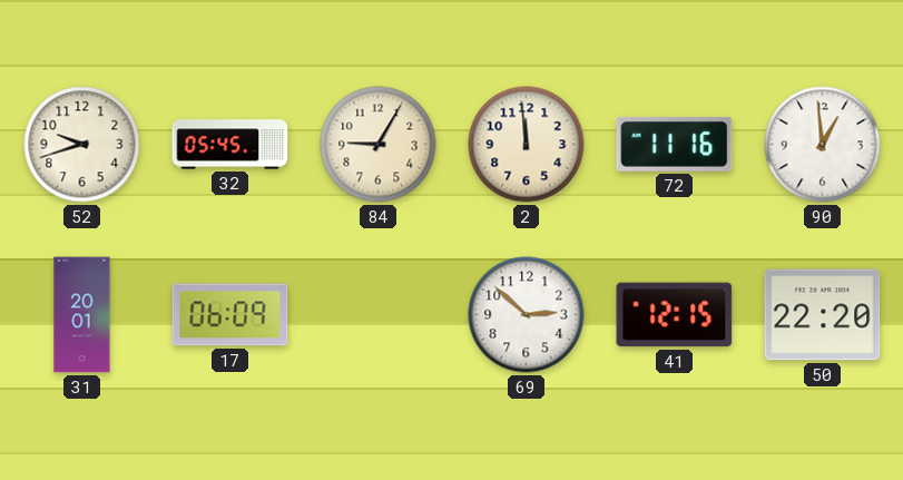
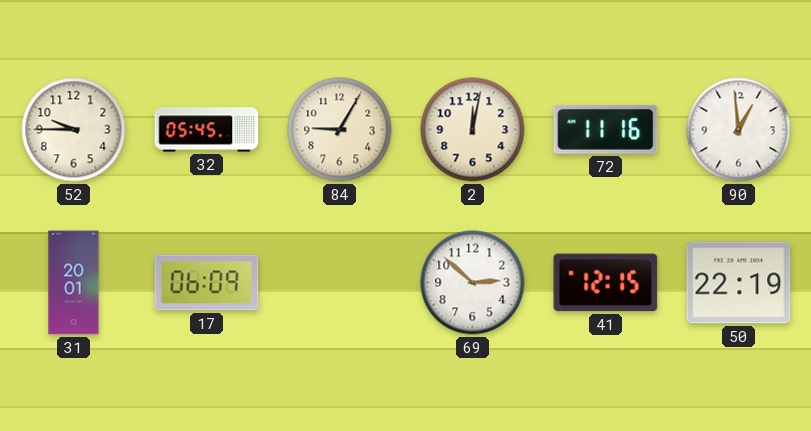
52: 9:42 -> 9:45
2: 11:59 -> 12:02
50: 22:20 -> 22:19
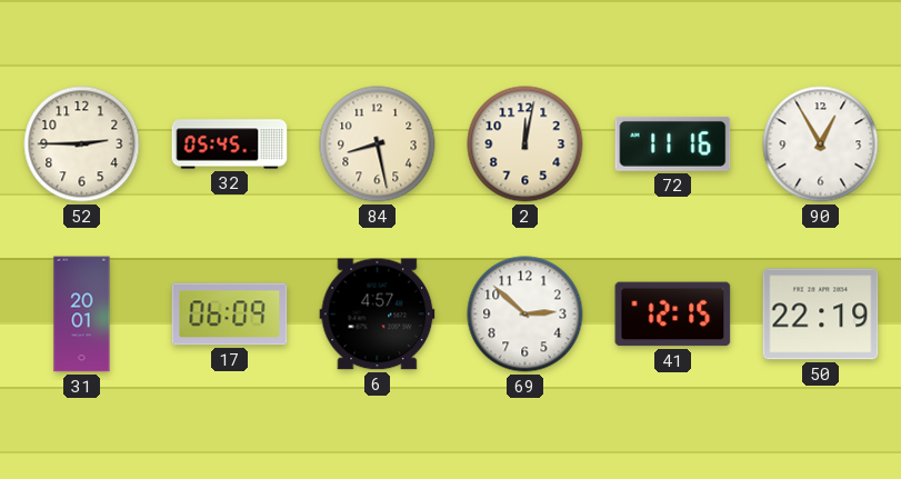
52: 9:45 -> 2:45
84: 9:05 -> 8:28
90: 12:59 -> 12:55
6: none -> 4:57
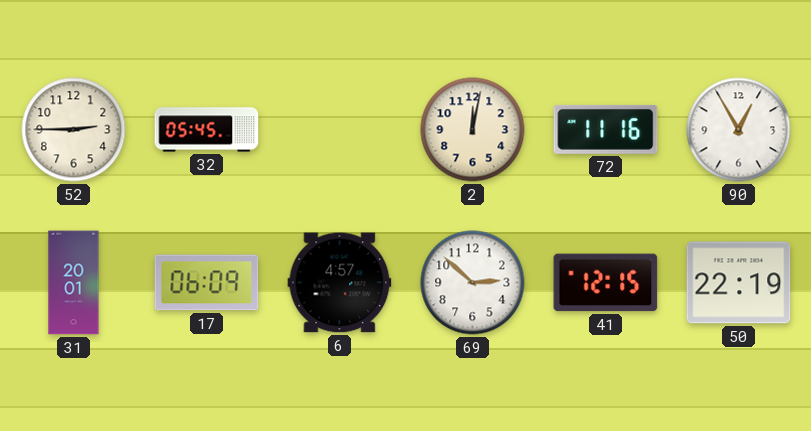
84: 8:28 -> none
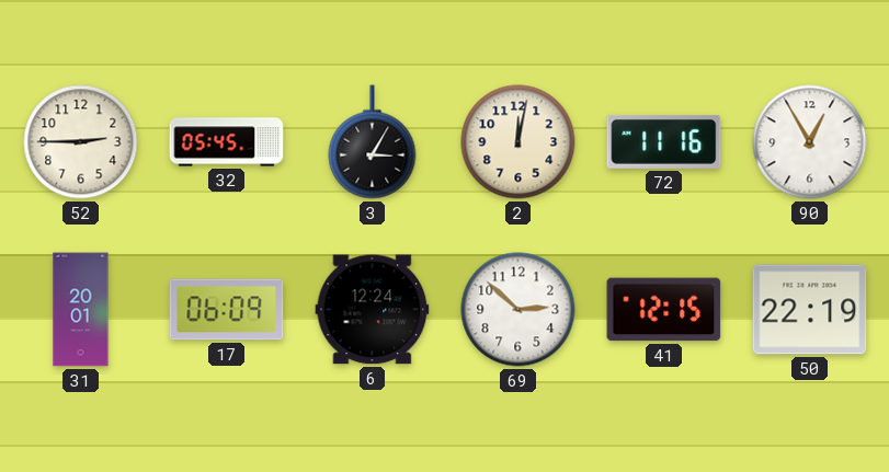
3: none -> 3:05
6: 4:57 -> 12:24
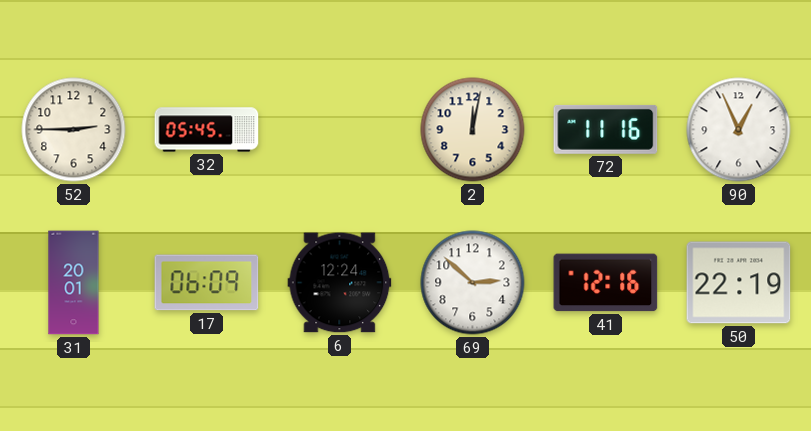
3: 3:05 -> none
90: 12:55 -> 12:56
41: 12:15 -> 12:16
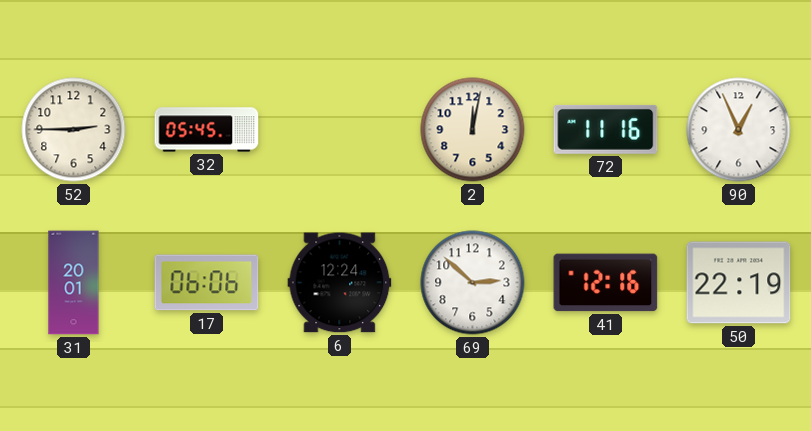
17: 06:09 -> 06:06
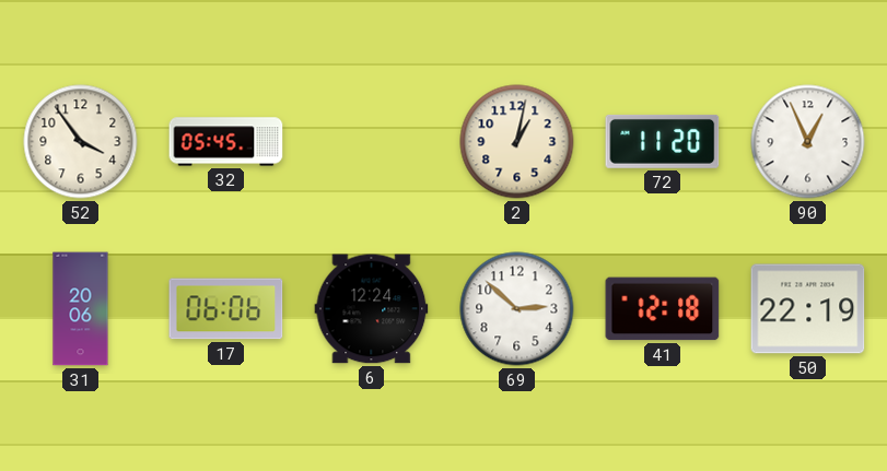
52: 2:45 -> 3:54
2: 12:02 -> 1:02
72: 11:16 -> 11:20
31: 20:01 -> 20:06
41: 12:16 -> 12:18
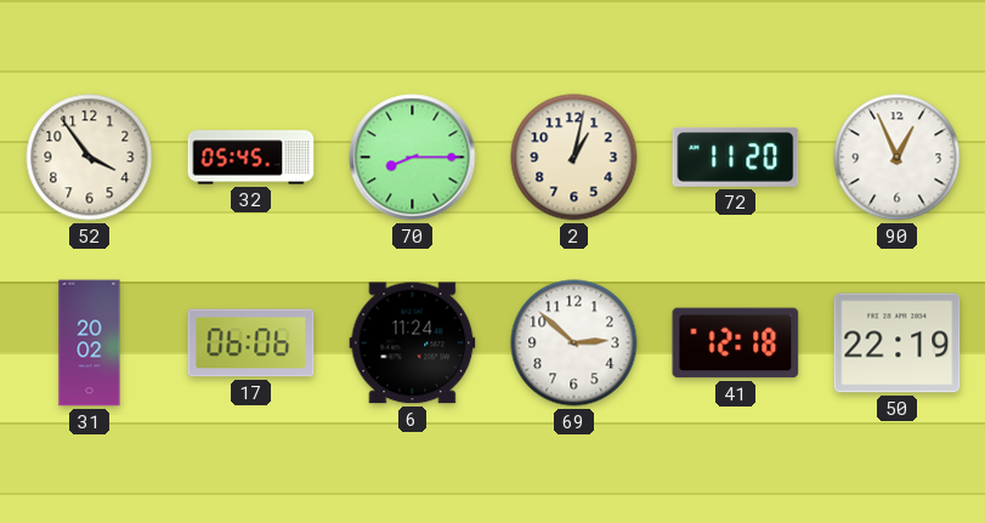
70: none -> 8:15
31: 20:06 -> 20:02
6: 12:24 -> 11:24
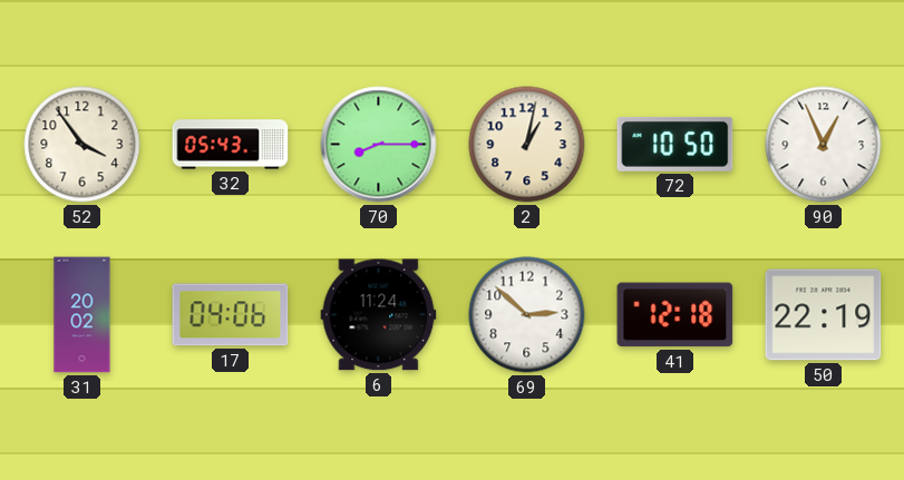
32: 05:45 -> 05:43
72: 11:20 -> 10:50
17: 06:06 -> 04:06
